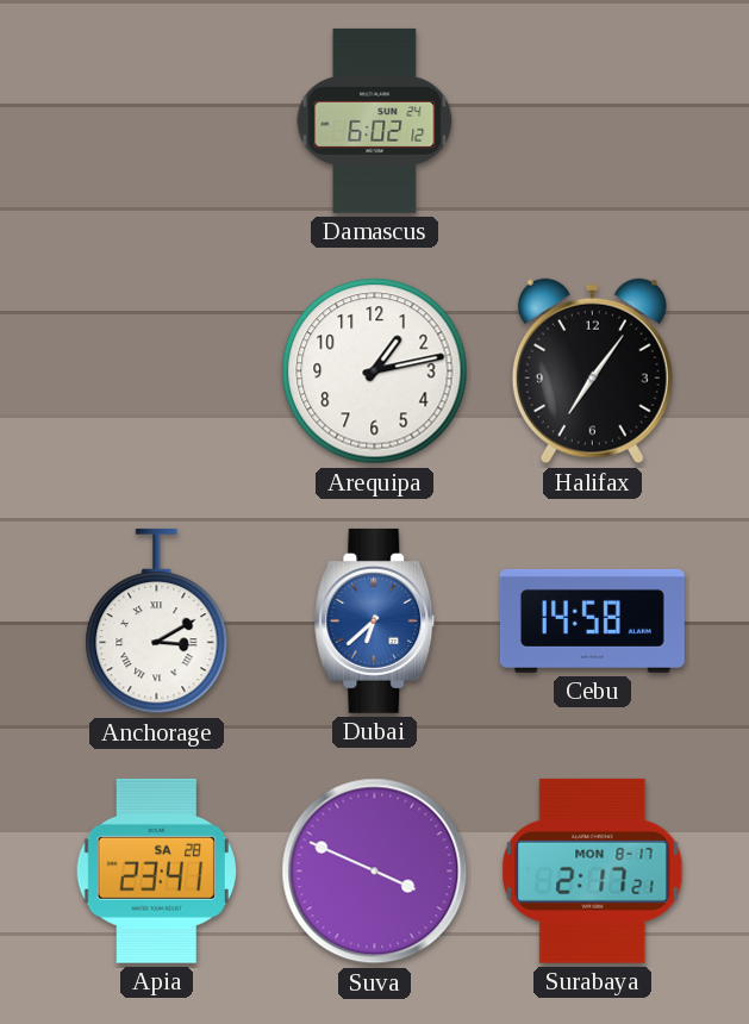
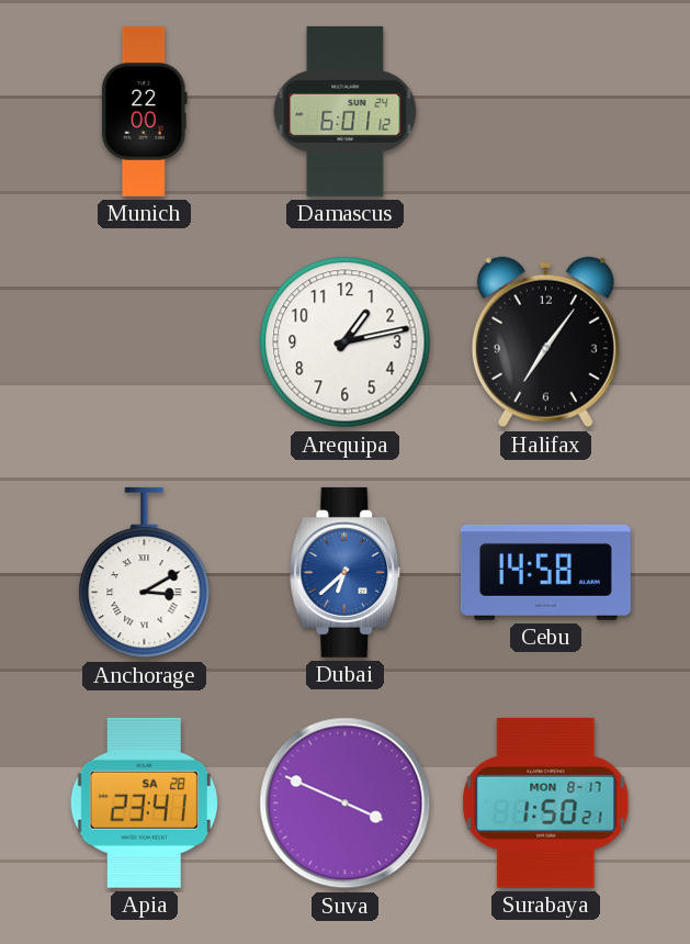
Munich: none -> 22:00
Damascus: 6:02 -> 6:01
Surabaya: 2:17 -> 1:50
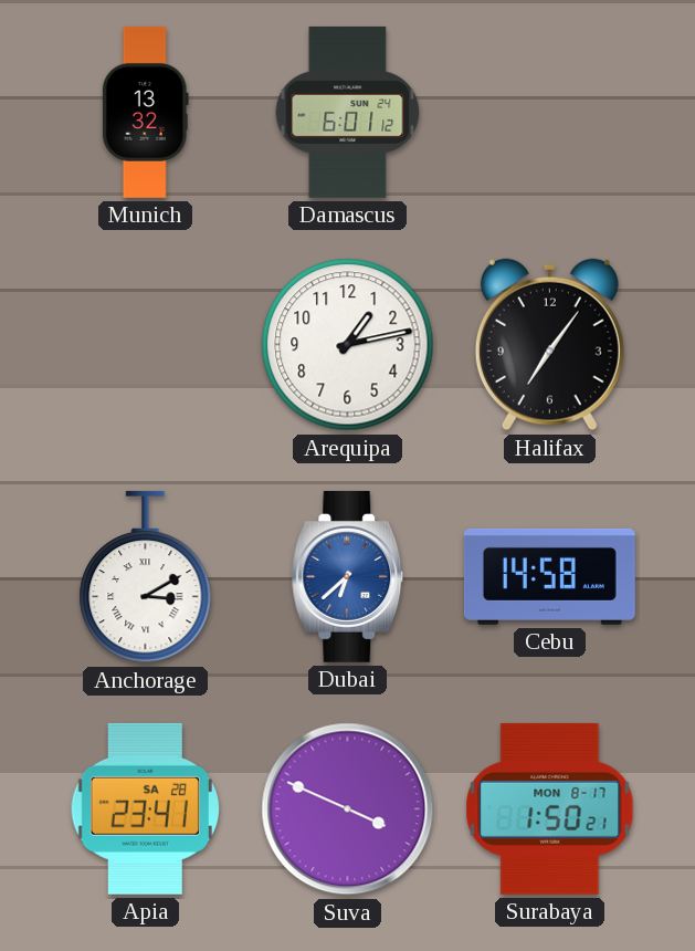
Munich: 22:00 -> 13:32
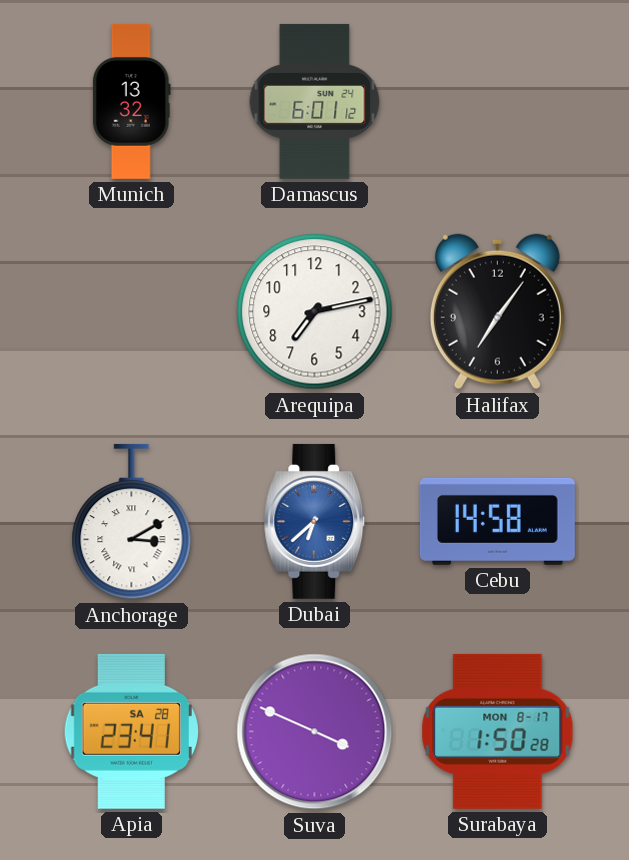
Arequipa: 1:13 -> 7:13
Surabaya: 1:50:21 -> 1:50:28
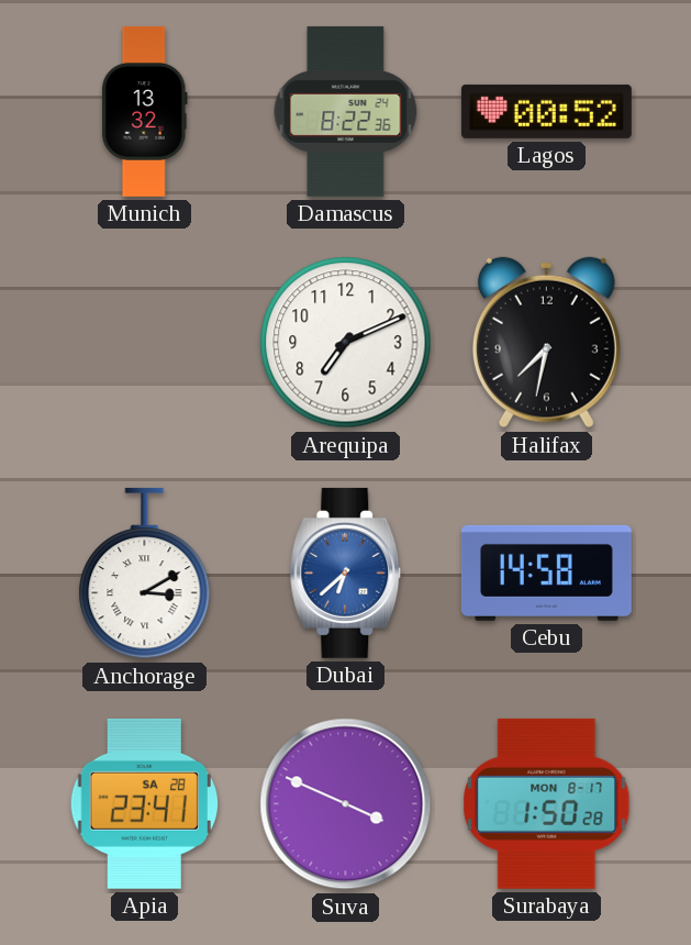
Damascus: 6:01 -> 8:22
Lagos: none -> 00:52
Arequipa: 7:13 -> 7:11
Halifax: 7:06 -> 7:32
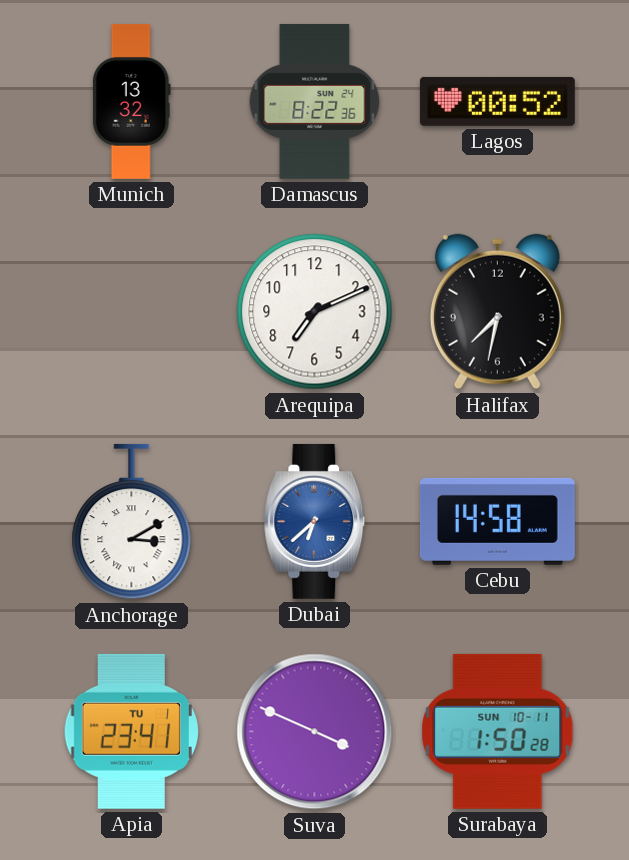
Apia date: SA 28 -> TU 1
Surabaya date: MON 8-17 -> SUN 10-11
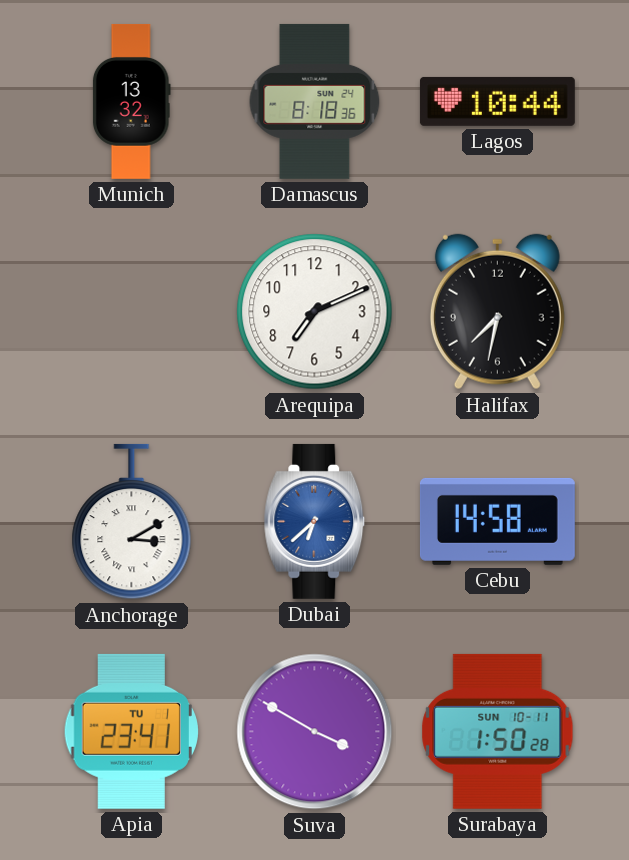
Damascus: 8:22 -> 8:18
Lagos: 00:52 -> 10:44
Suva: 3:49 -> 3:50
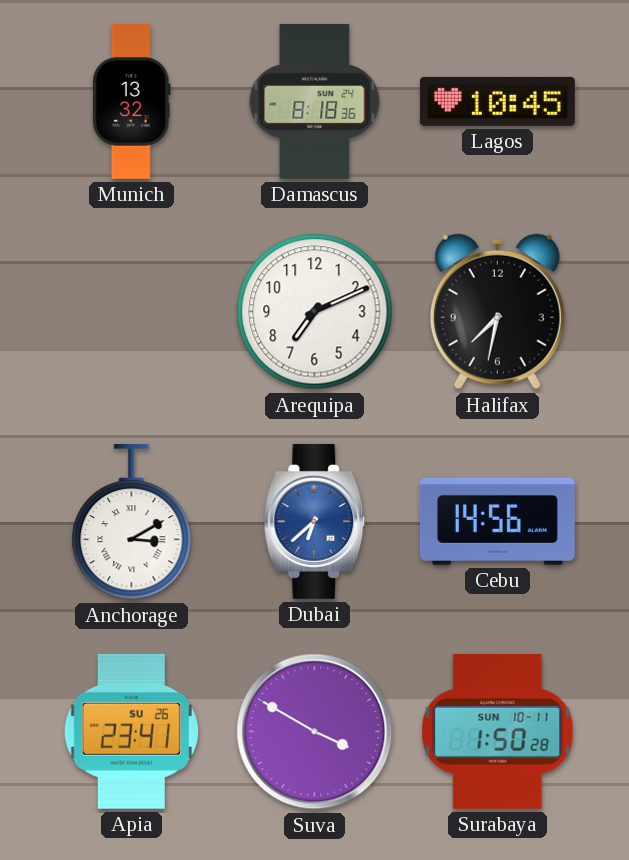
Lagos: 10:44 -> 10:45
Cebu: 14:58 -> 14:56
Apia date: TU 1 -> SU 26
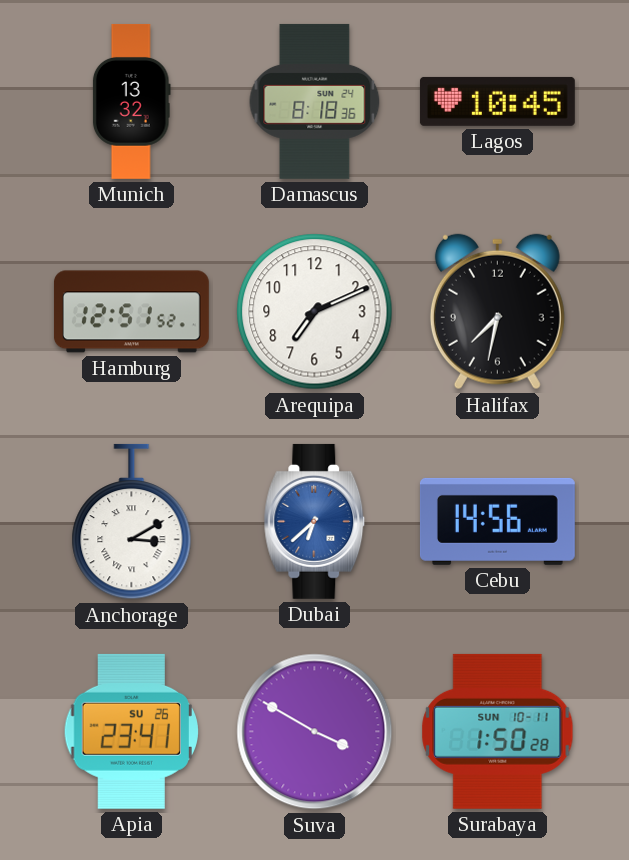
Hamburg: none -> 12:51
